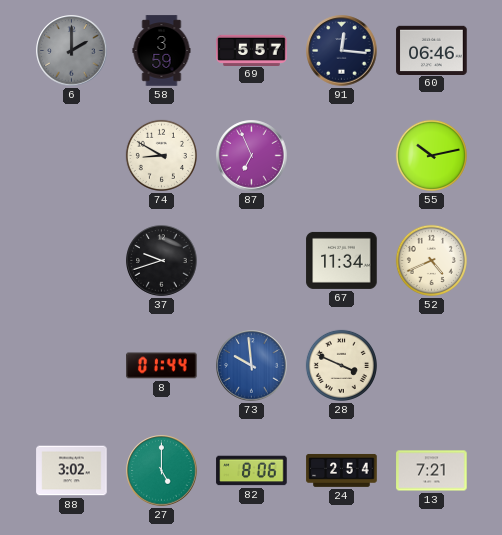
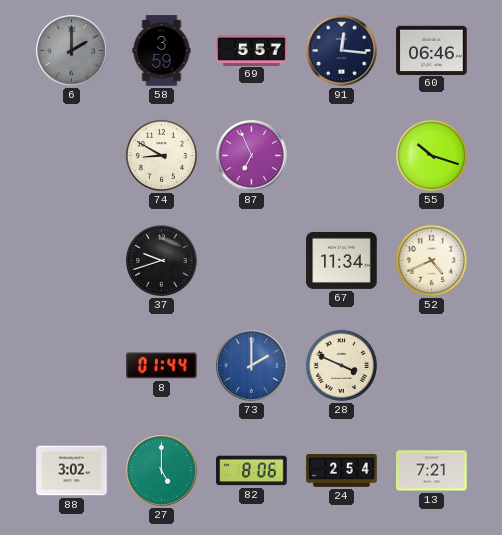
55: 10:13 -> 10:18
73: 9:59 -> 2:00
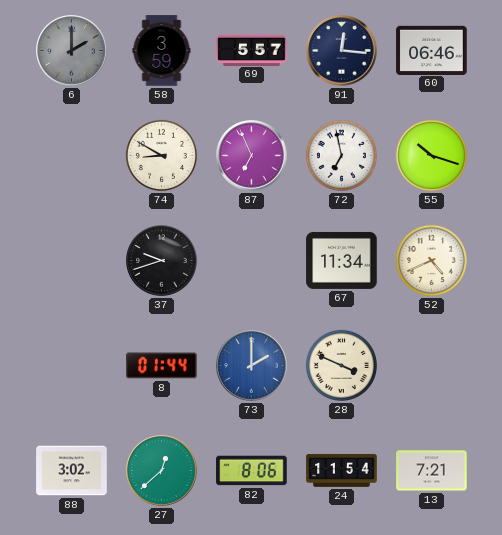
72: none -> 6:58
27: 5:00 -> 12:38
24: 2:54 -> 11:54
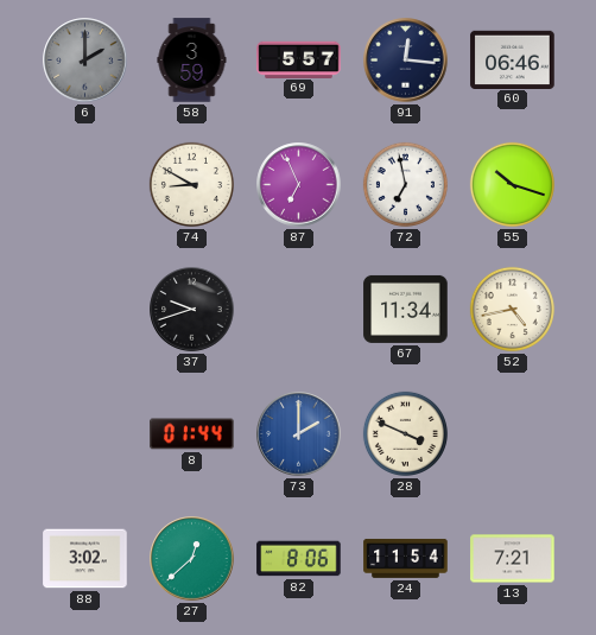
52: 4:41 -> 4:43
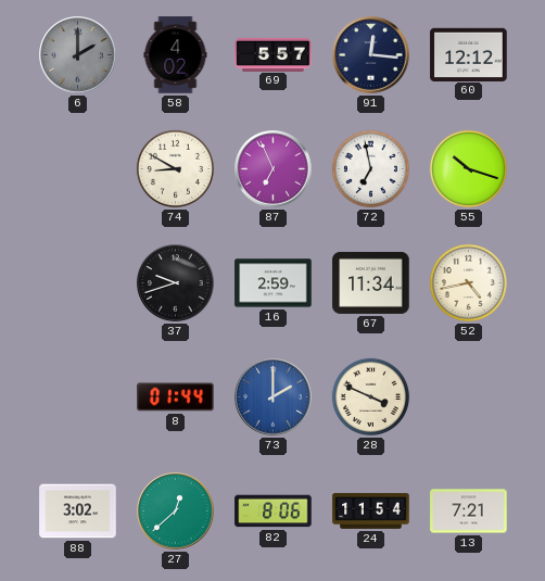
58: 3:59 -> 4:02
60: 06:46 -> 12:12
16: none -> 2:59
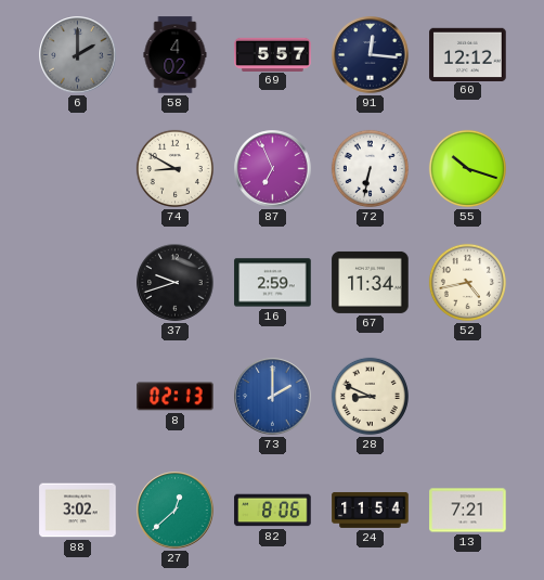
72: 6:58 -> 6:32
8: 01:44 -> 02:13
28: 3:49 -> 8:49
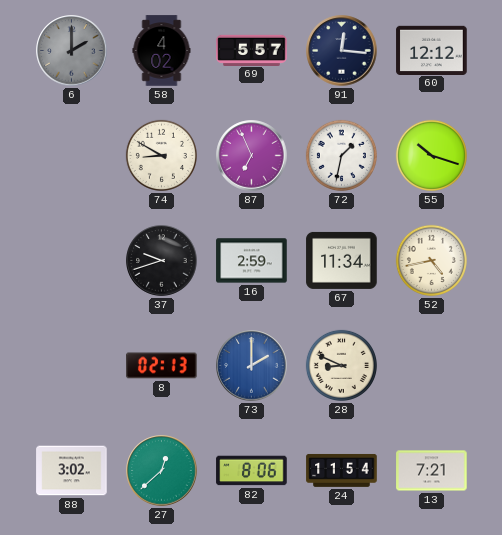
72: 6:32 -> 1:32
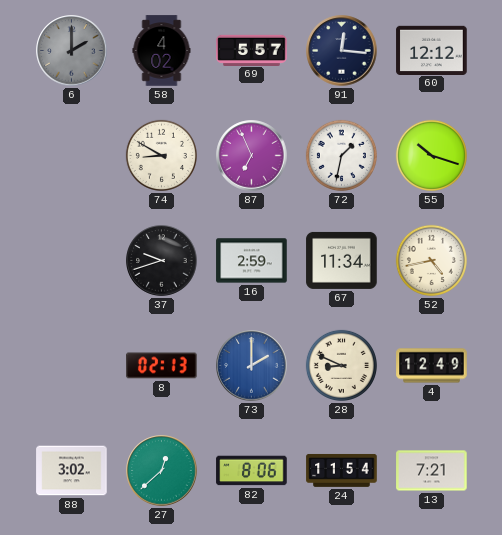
4: none -> 12:49
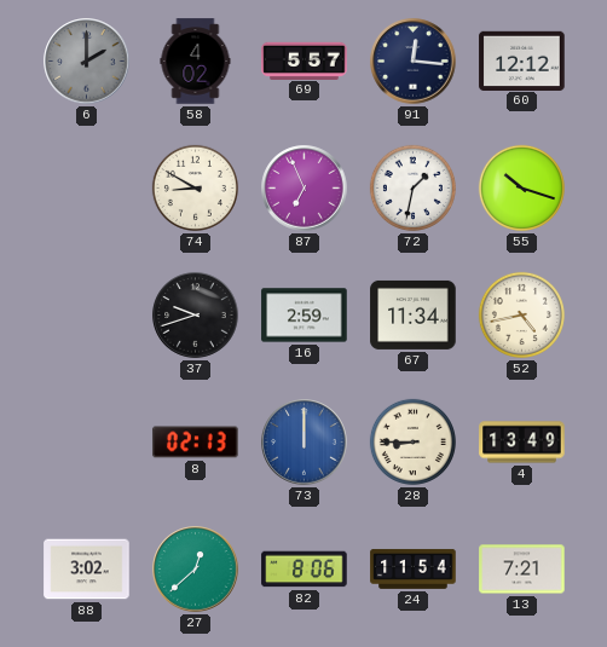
73: 2:00 -> 12:00
28: 8:49 -> 8:45
4: 12:49 -> 13:49
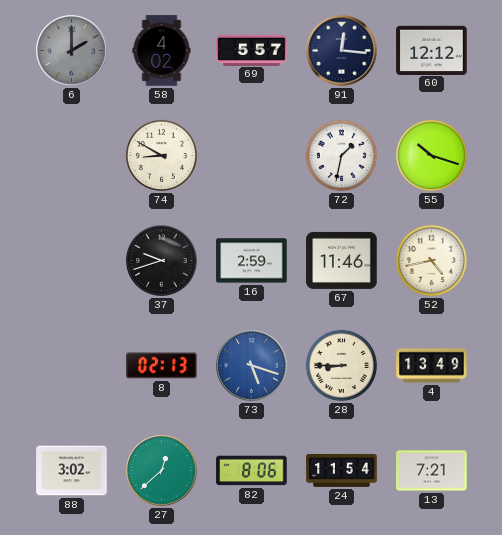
87: 6:56 -> none
67: 11:34 -> 11:46
73: 12:00 -> 5:18
